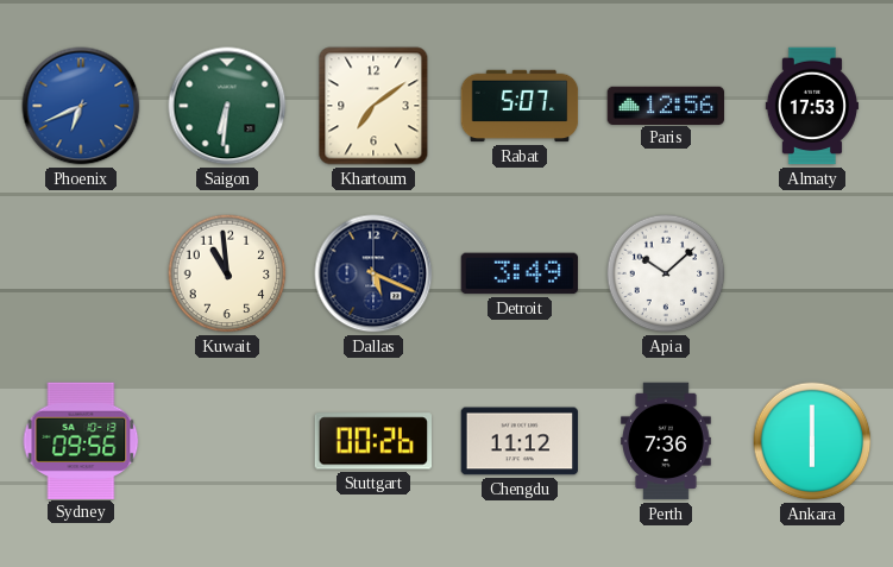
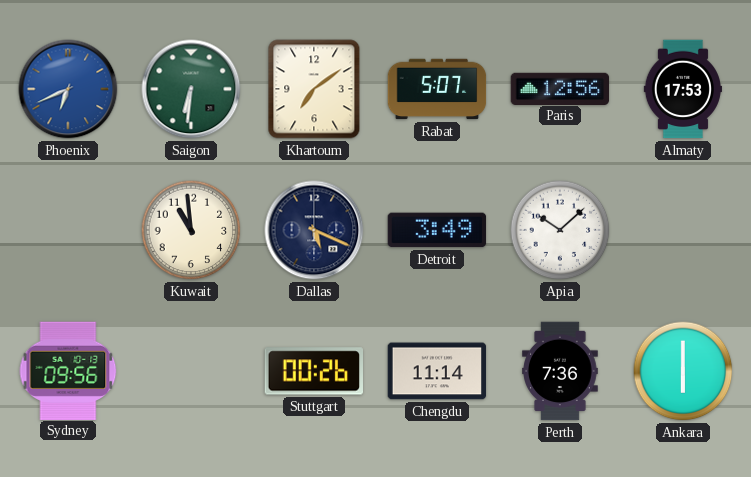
Chengdu: 11:12 -> 11:14
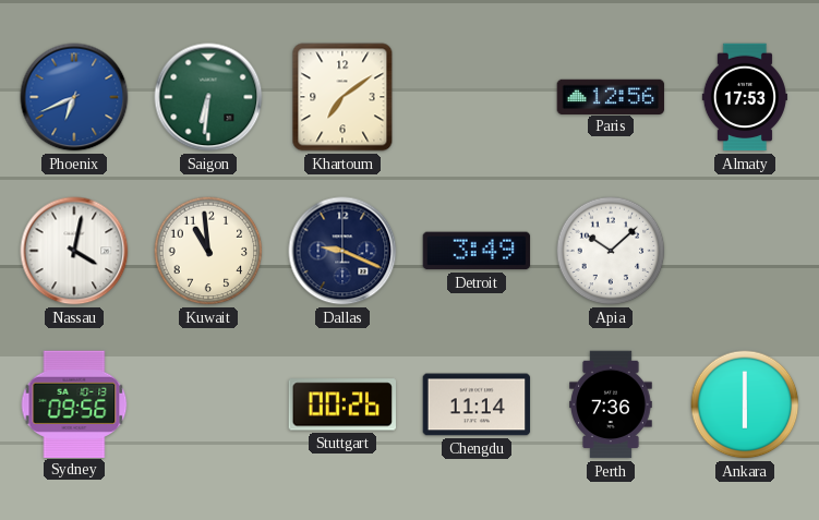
Rabat: 5:07 -> none
Nassau: none -> 4:02
Dallas: 5:19 -> 9:19
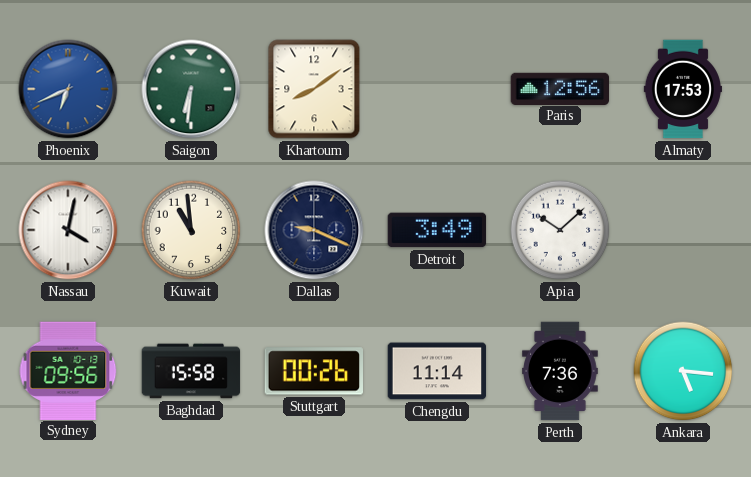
Khartoum: 7:09 -> 8:09
Baghdad: none -> 15:58
Ankara: 6:00 -> 5:16
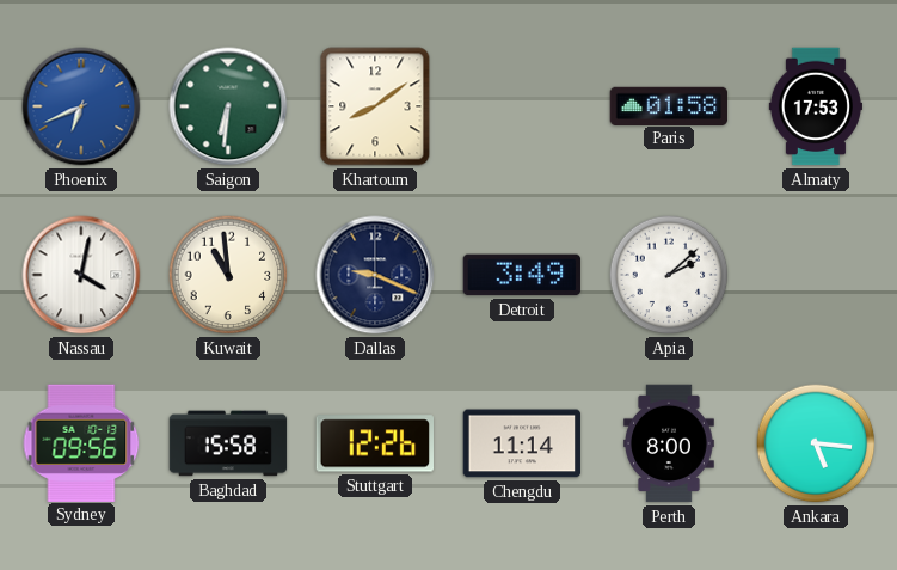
Paris: 12:56 -> 01:58
Apia: 10:08 -> 2:08
Stuttgart: 00:26 -> 12:26
Perth: 7:36 -> 8:00
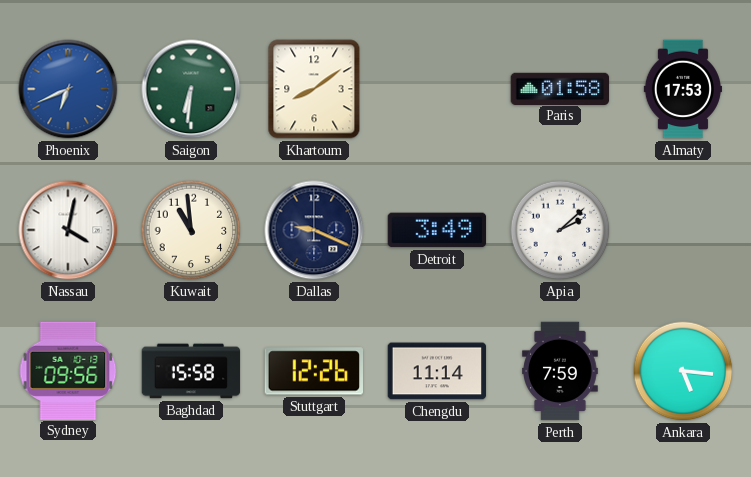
Perth: 8:00 -> 7:59
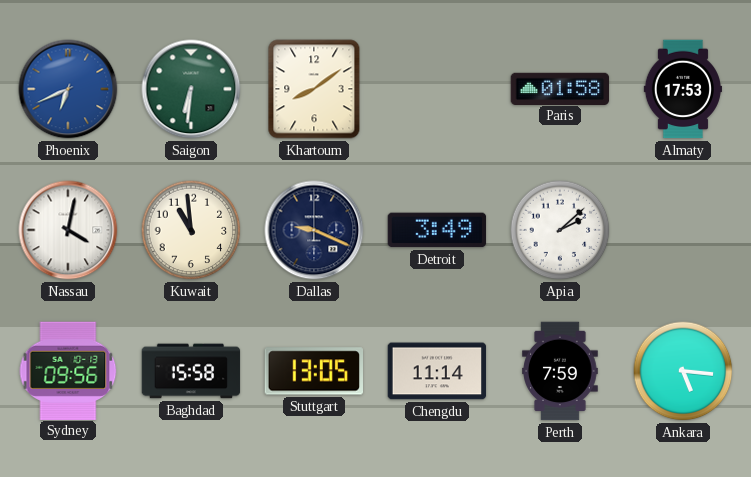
Stuttgart: 12:26 -> 13:05
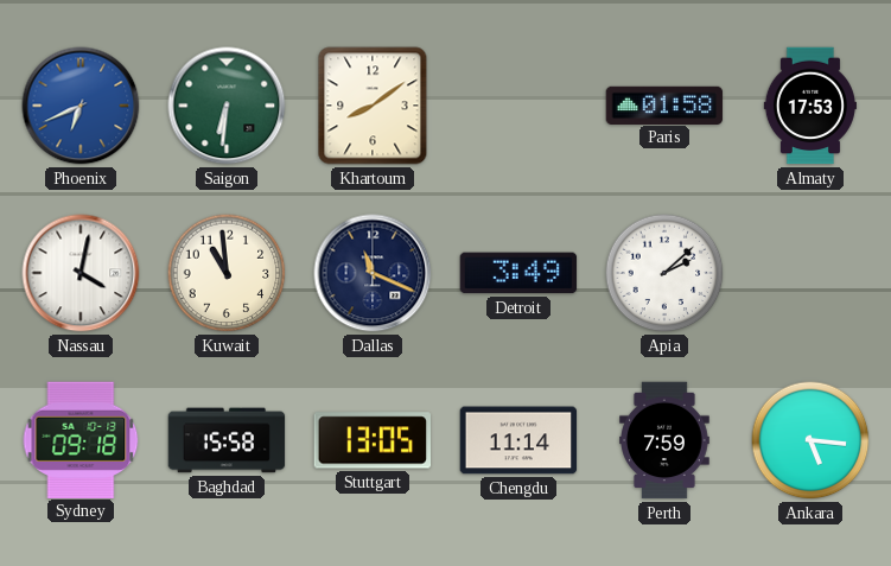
Dallas: 9:19 -> 11:19
Sydney: 09:56 -> 09:18
